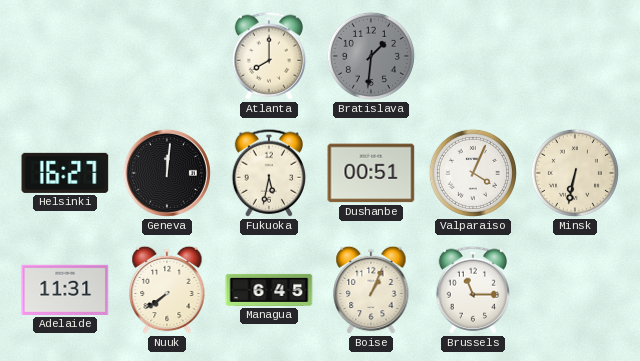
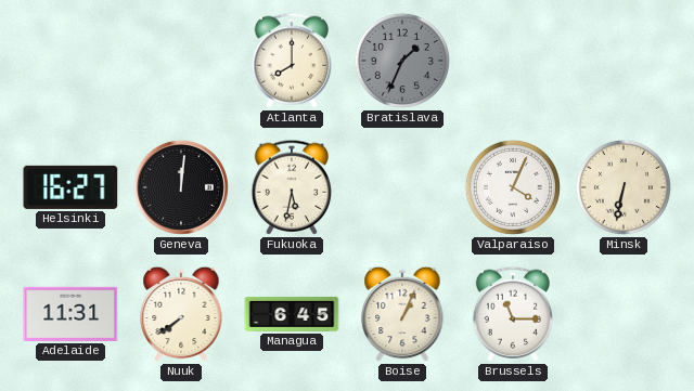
Bratislava: 1:31 -> 1:34
Dushanbe: 00:51 -> none
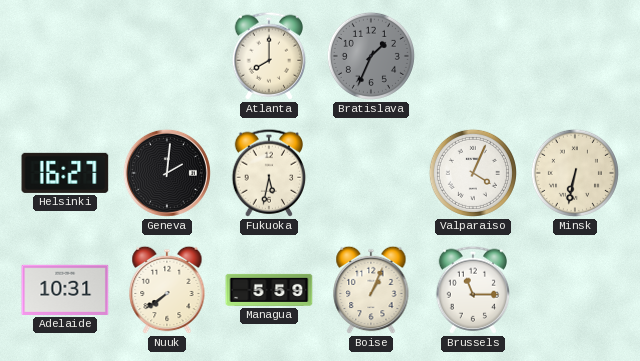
Geneva: 12:01 -> 2:01
Adelaide: 11:31 -> 10:31
Managua: 6:45 -> 5:59
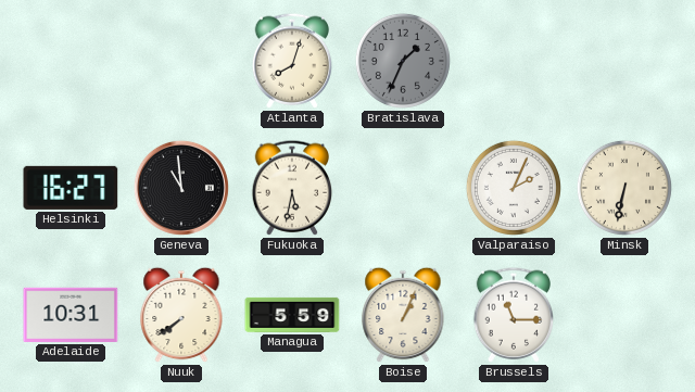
Atlanta: 8:00 -> 8:03
Geneva: 2:01 -> 10:59
Valparaiso: 4:04 -> 2:04
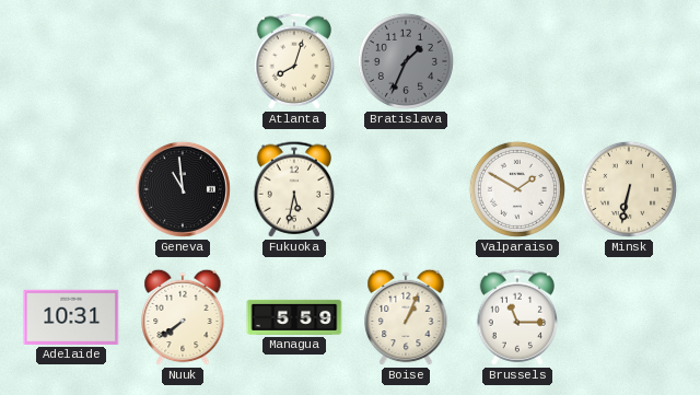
Helsinki: 16:27 -> none
Valparaiso: 2:04 -> 1:50
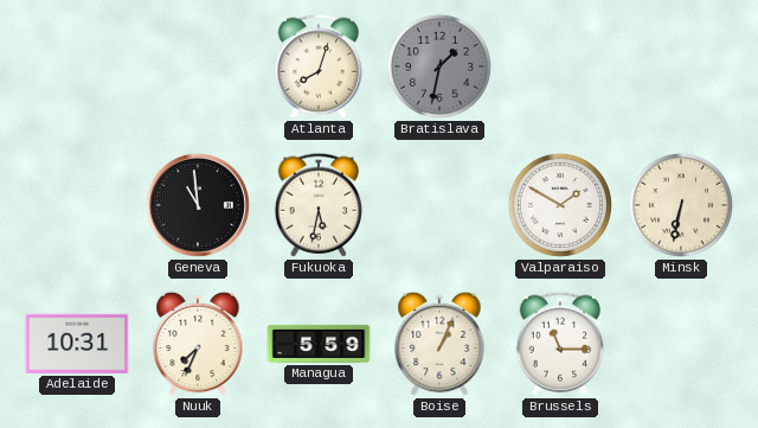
Bratislava: 1:34 -> 1:32
Nuuk: 7:39 -> 7:34
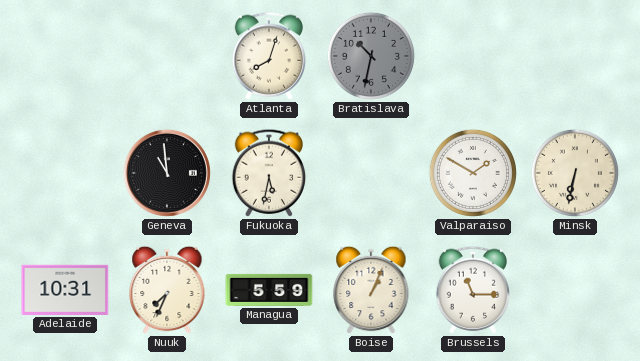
Bratislava: 1:32 -> 10:32
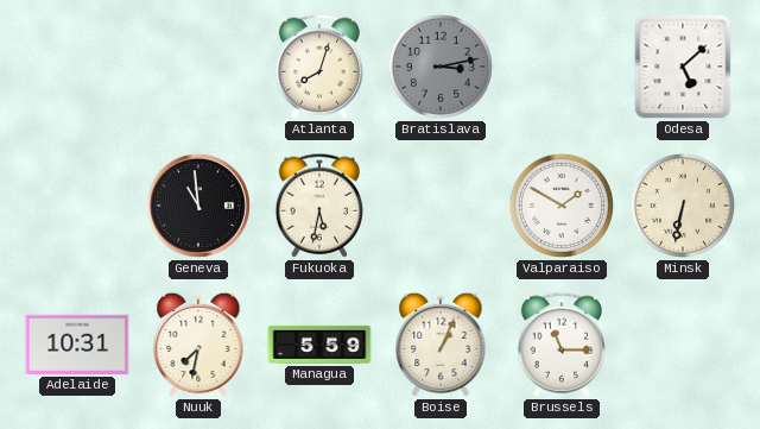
Bratislava: 10:32 -> 3:13
Odesa: none -> 5:08
Nuuk: 7:34 -> 7:32
